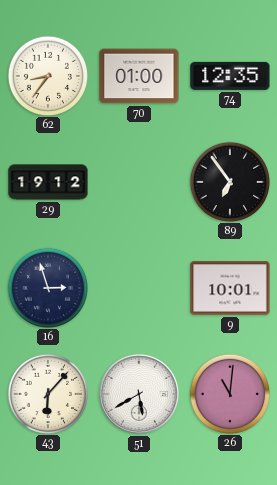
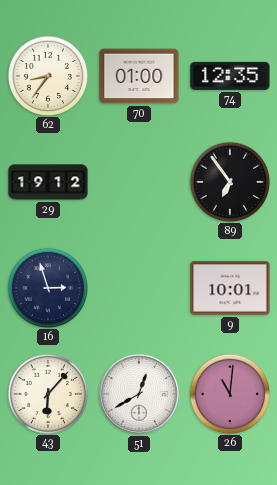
51: 5:40 -> 12:40
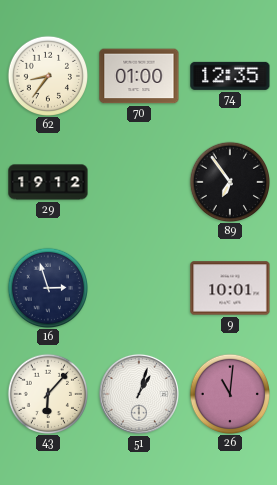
51: 12:40 -> 1:03
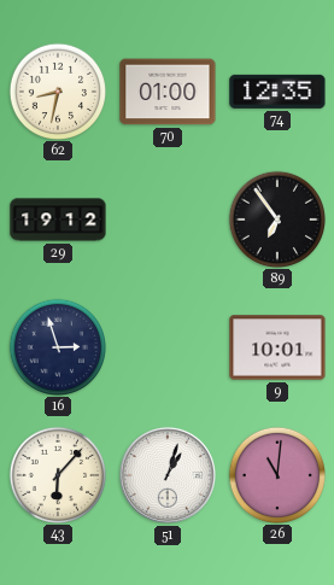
62: 8:36 -> 8:32
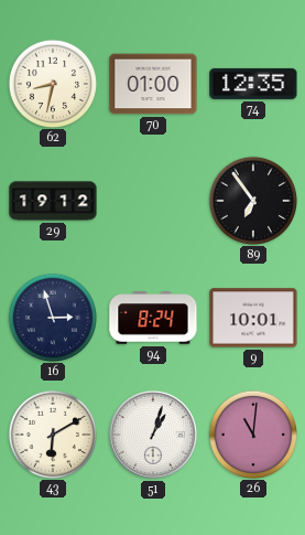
94: none -> 8:24
43: 6:07 -> 6:10
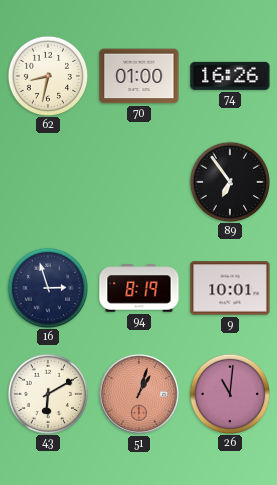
74: 12:35 -> 16:26
29: 19:12 -> none
94: 8:24 -> 8:19
51 dial: white -> salmon
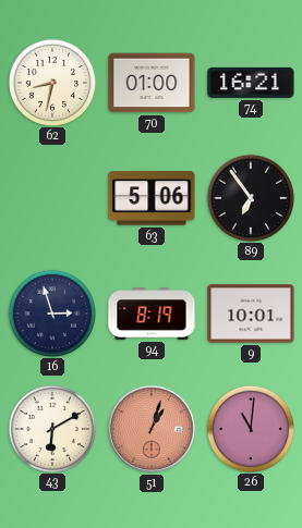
74: 16:26 -> 16:21
63: none -> 5:06
